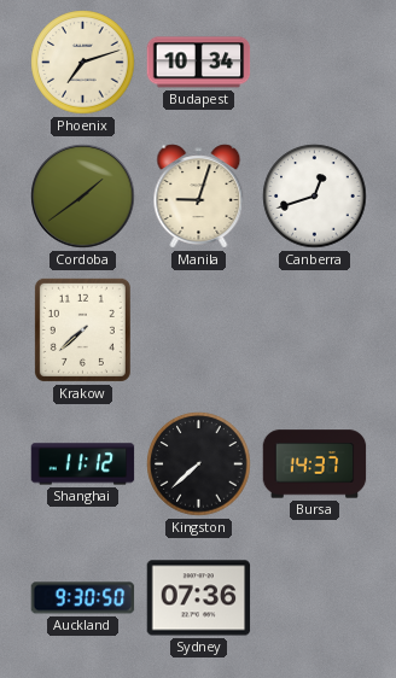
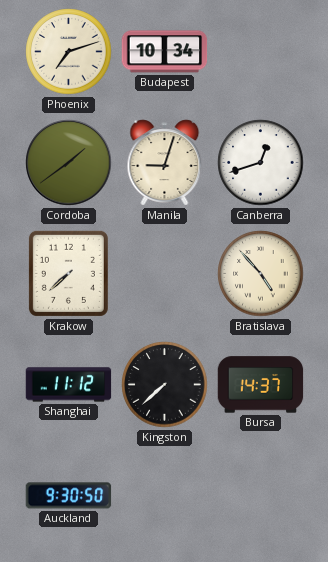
Bratislava: none -> 4:53
Sydney: 07:36 -> none
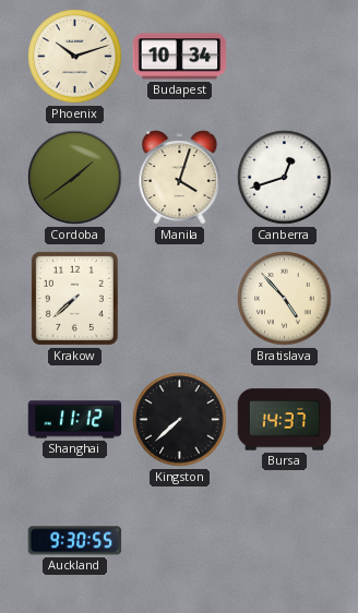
Phoenix: 7:12 -> 10:12
Manila: 9:03 -> 4:03
Auckland: 9:30:50 -> 9:30:55
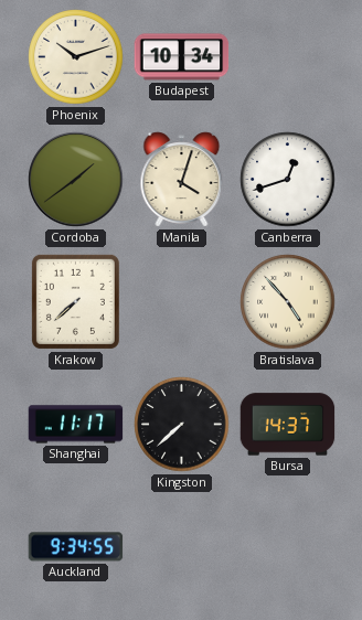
Shanghai: 11:12 -> 11:17
Auckland: 9:30 -> 9:34
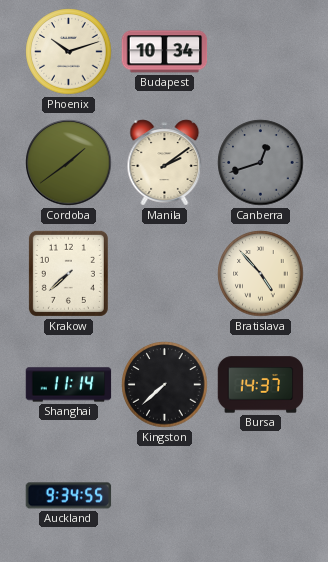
Manila: 4:03 -> 2:09
Canberra dial: white -> grey
Shanghai: 11:17 -> 11:14
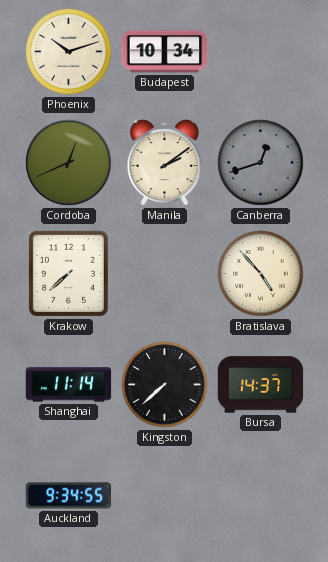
Cordoba: 1:39 -> 12:41
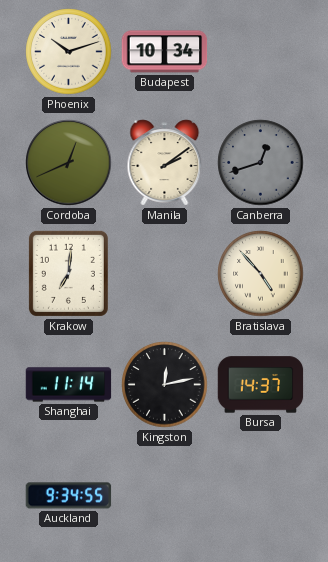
Krakow: 7:38 -> 7:01
Kingston: 7:38 -> 12:13
